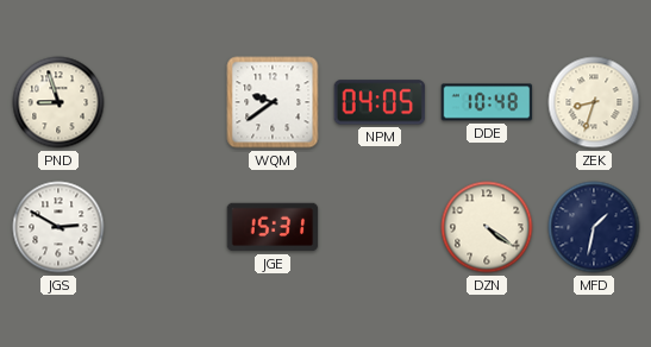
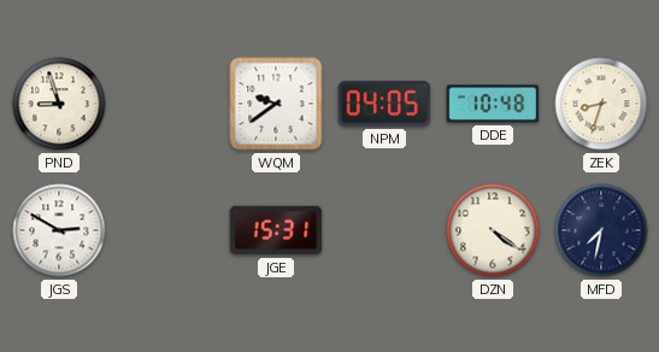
MFD: 1:32 -> 7:32
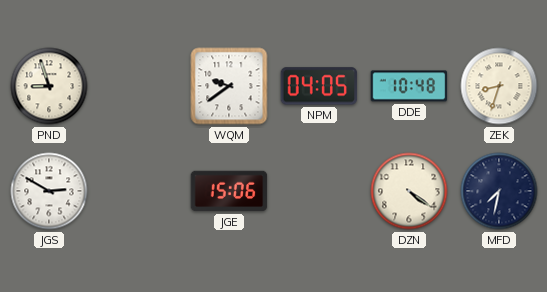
JGE: 15:31 -> 15:06
